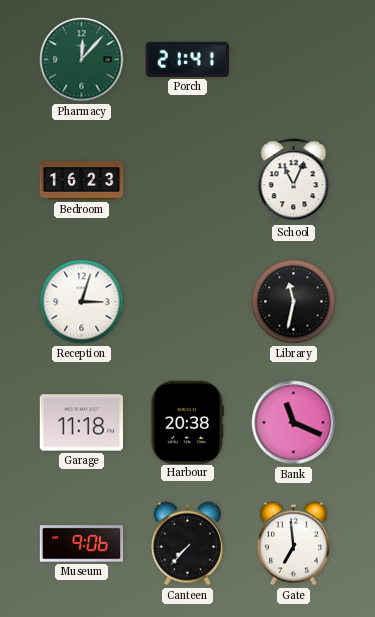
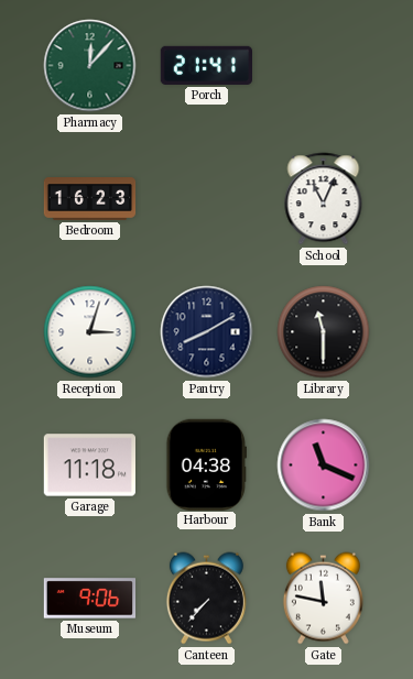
Pantry: none -> 8:10
Library: 11:32 -> 11:30
Harbour: 20:38 -> 04:38
Gate: 6:59 -> 11:47
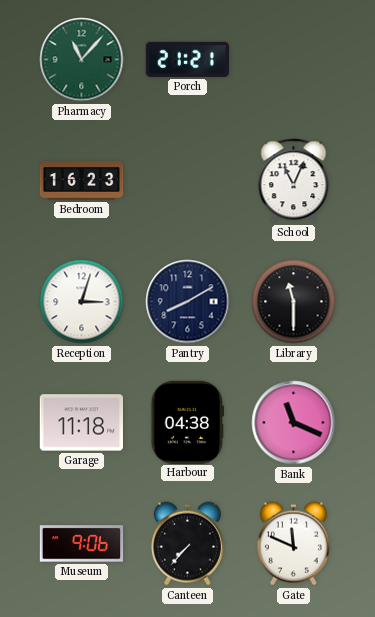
Pharmacy: 12:07 -> 11:07
Porch: 21:41 -> 21:21
Gate: 11:47 -> 11:49
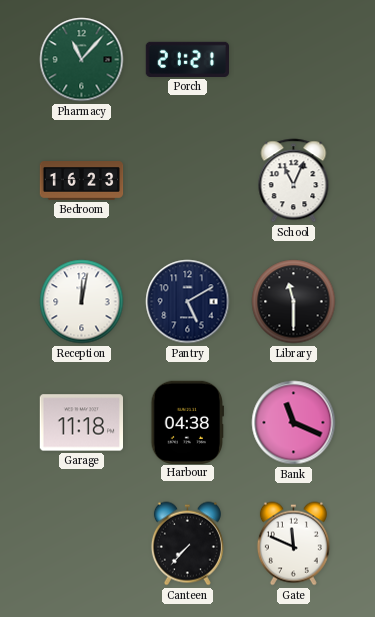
Reception: 3:03 -> 12:02
Pantry: 8:10 -> 5:10
Museum: 9:06 -> none
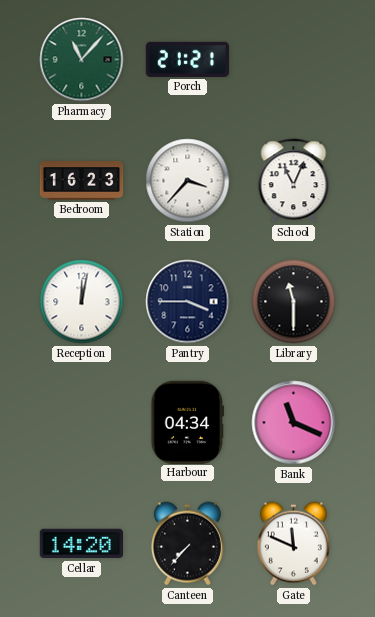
Station: none -> 3:37
Pantry: 5:10 -> 3:45
Garage: 11:18 -> none
Harbour: 04:38 -> 04:34
Cellar: none -> 14:20
